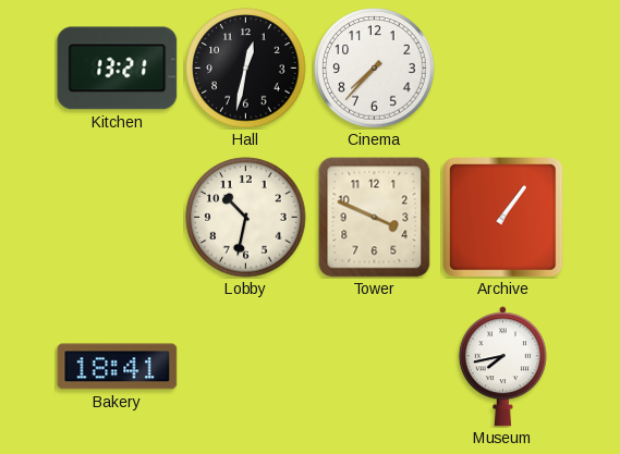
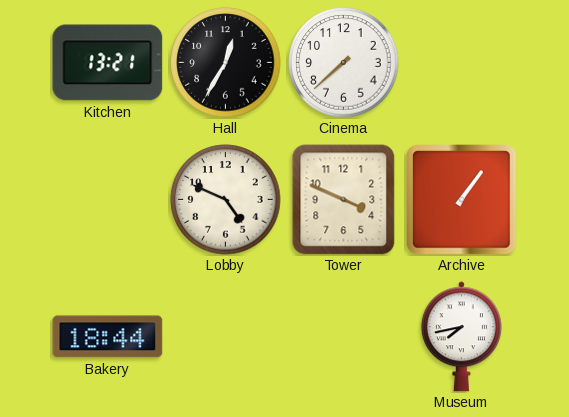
Hall: 12:32 -> 12:35
Cinema: 7:37 -> 7:38
Lobby: 10:32 -> 4:49
Bakery: 18:41 -> 18:44
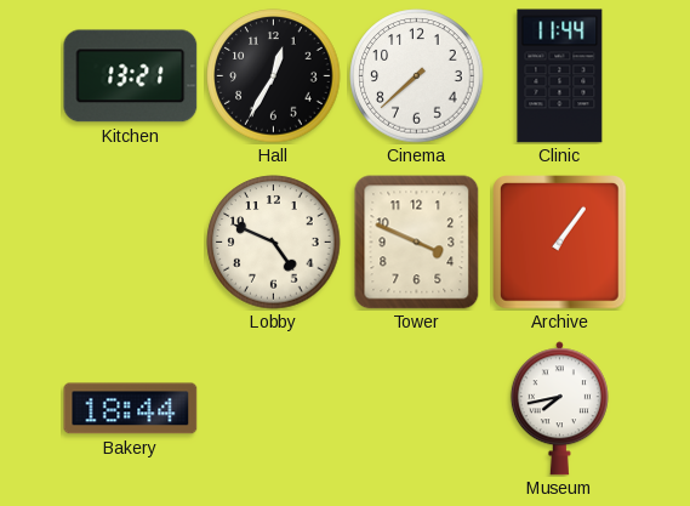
Clinic: none -> 11:44
